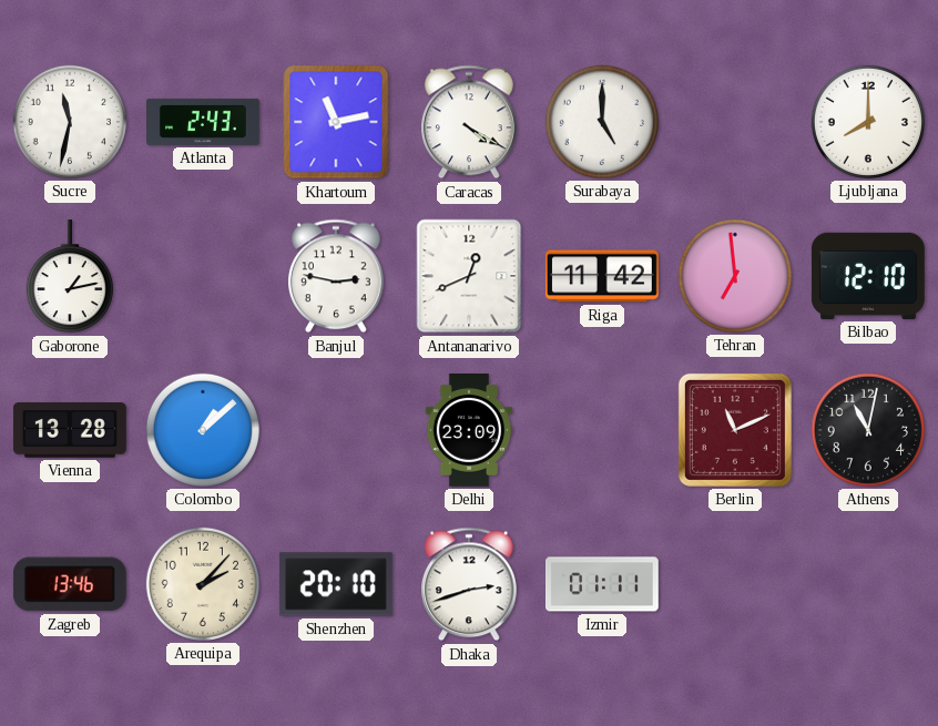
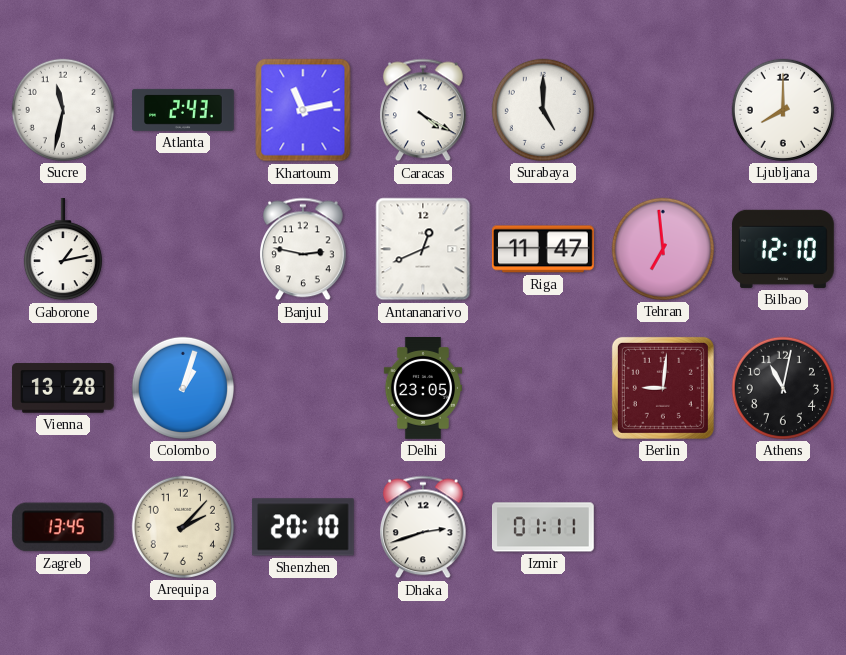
Riga: 11:42 -> 11:47
Colombo: 1:08 -> 1:03
Delhi: 23:09 -> 23:05
Berlin: 11:11 -> 9:01
Zagreb: 13:46 -> 13:45
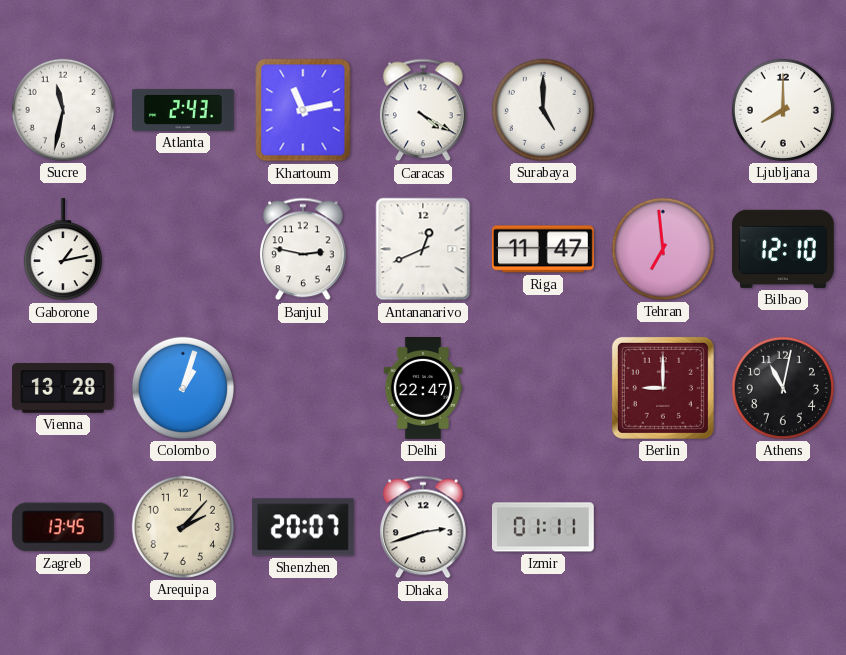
Delhi: 23:05 -> 22:47
Berlin: 9:01 -> 9:00
Shenzhen: 20:10 -> 20:07
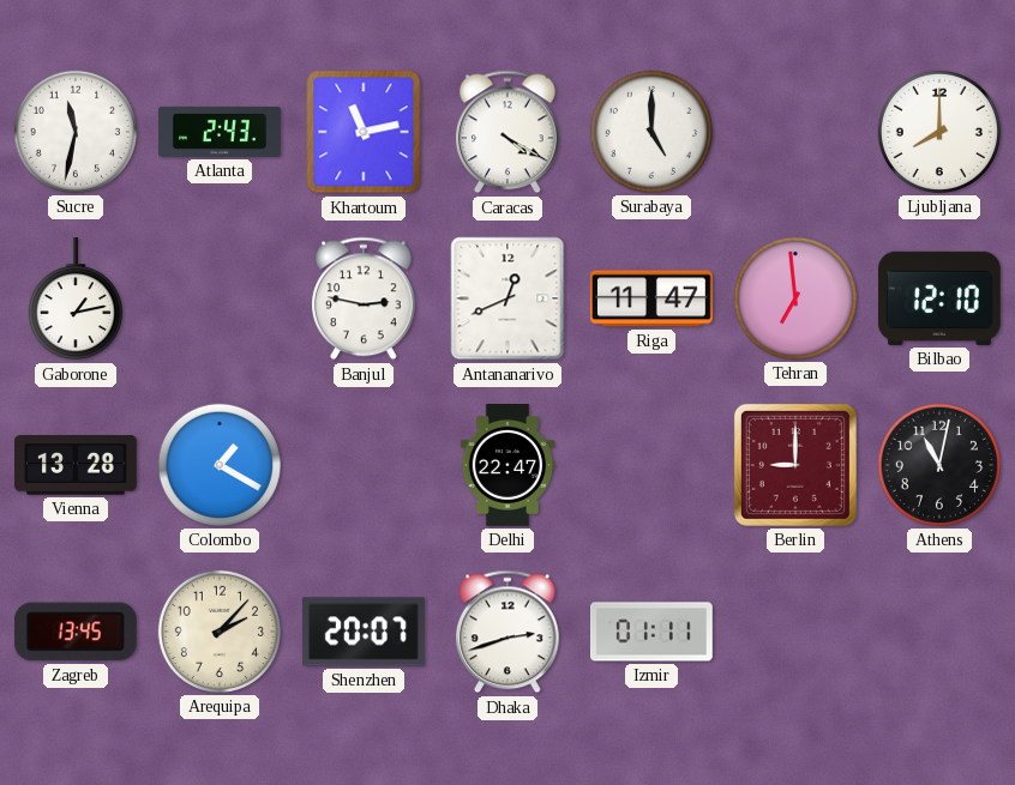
Colombo: 1:03 -> 1:20
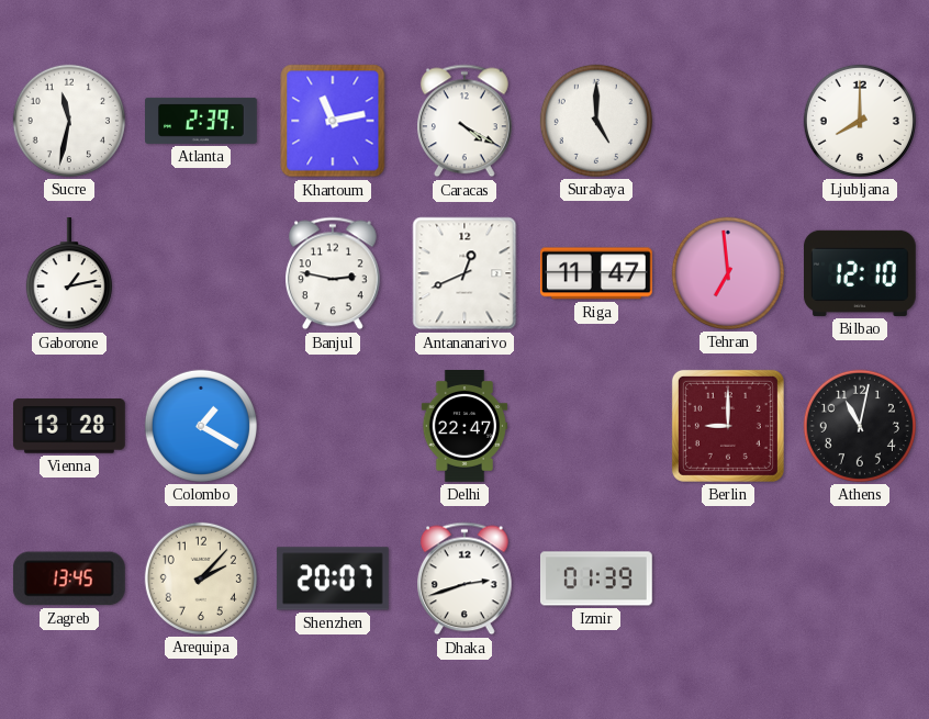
Atlanta: 2:43 -> 2:39
Izmir: 01:11 -> 01:39
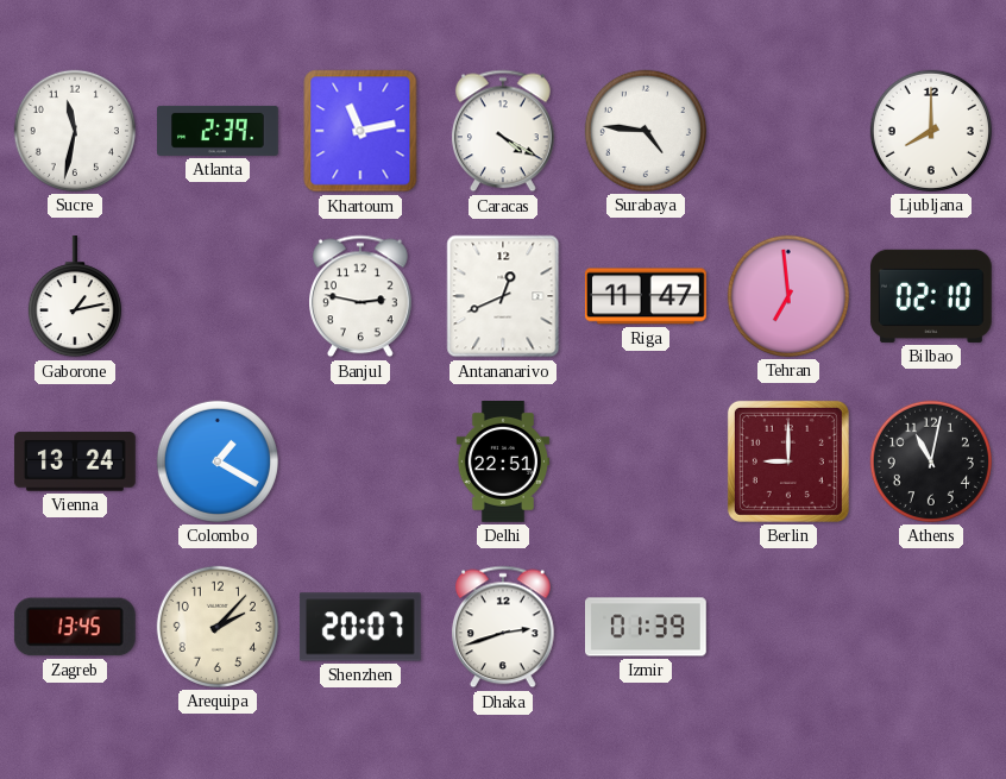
Surabaya: 5:00 -> 4:46
Bilbao: 12:10 -> 02:10
Vienna: 13:28 -> 13:24
Delhi: 22:47 -> 22:51
